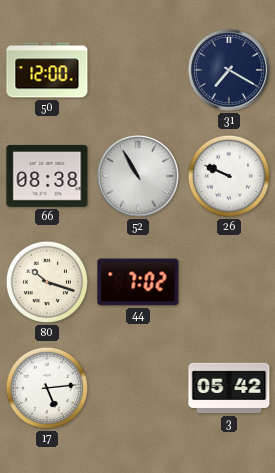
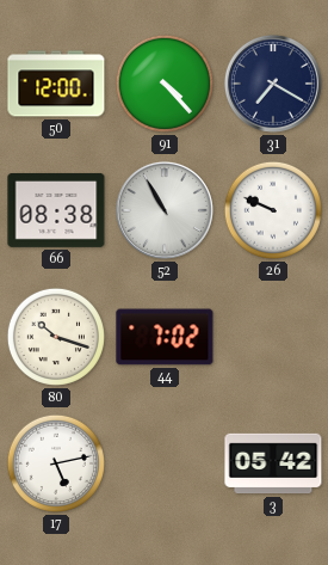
91: none -> 4:23
17: 5:14 -> 5:13
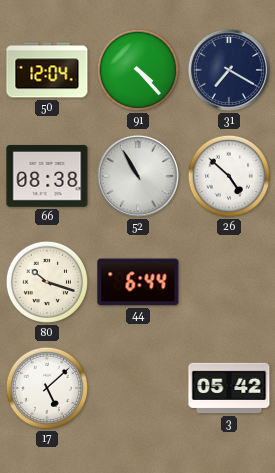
50: 12:00 -> 12:04
26: 9:49 -> 4:52
44: 7:02 -> 6:44
17: 5:13 -> 5:08
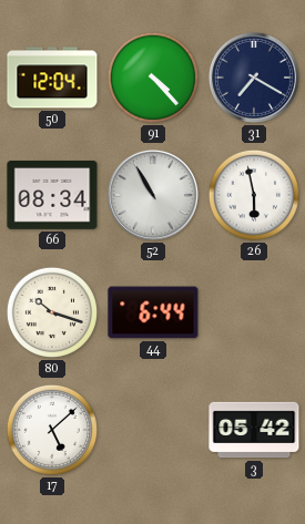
66: 08:38 -> 08:34
26: 4:52 -> 5:58
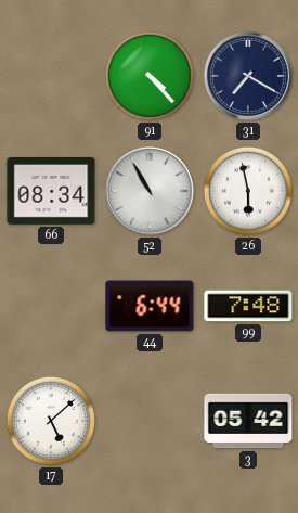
50: 12:04 -> none
80: 10:18 -> none
99: none -> 7:48
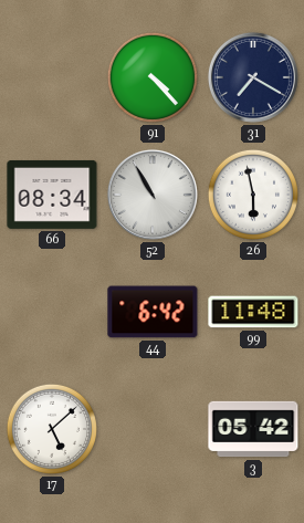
44: 6:44 -> 6:42
99: 7:48 -> 11:48
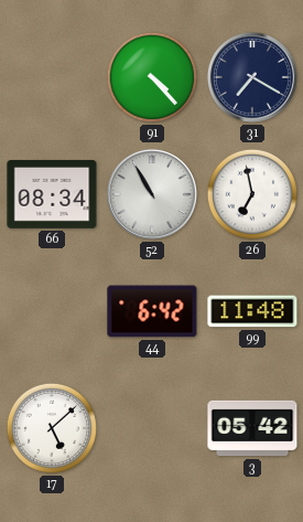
26: 5:58 -> 6:58
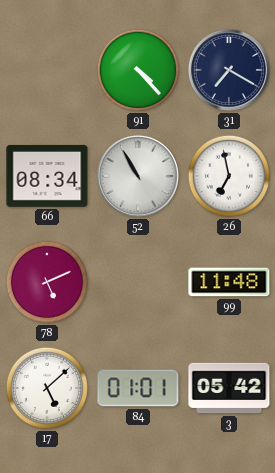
78: none -> 5:11
44: 6:42 -> none
84: none -> 01:01
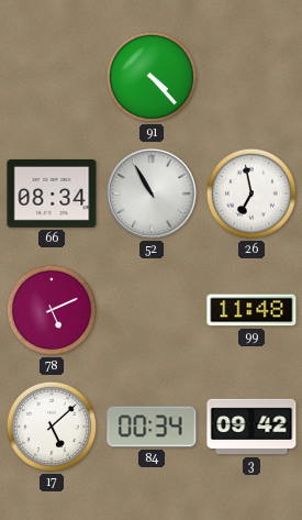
31: 7:20 -> none
84: 01:01 -> 00:34
3: 05:42 -> 09:42
